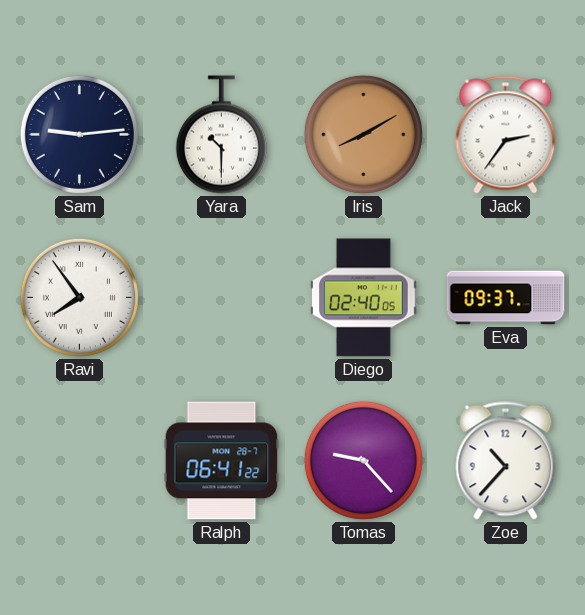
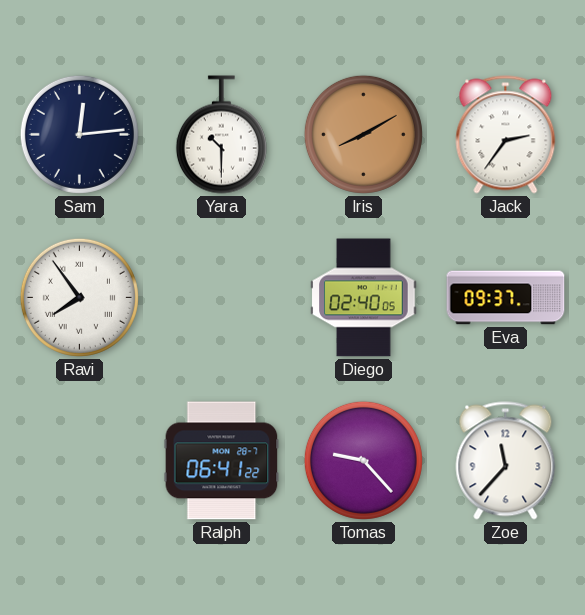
Sam: 9:14 -> 12:14
Zoe: 10:37 -> 11:37
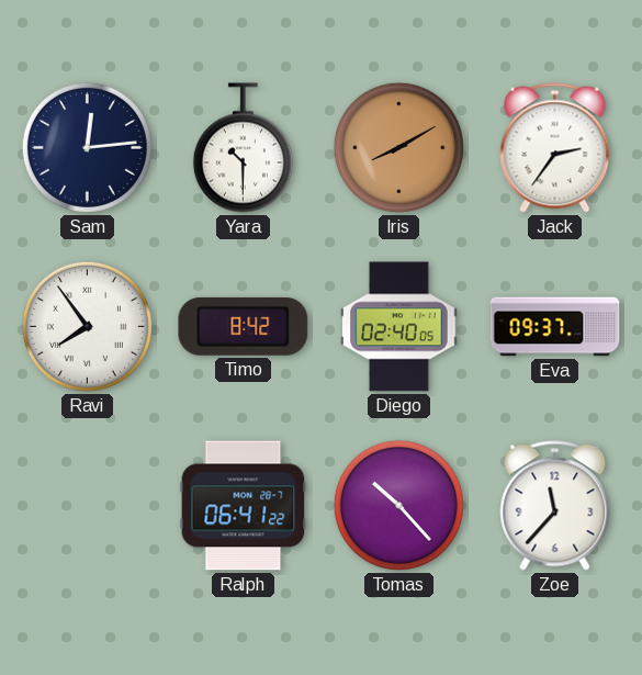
Timo: none -> 8:42
Tomas: 9:23 -> 10:23
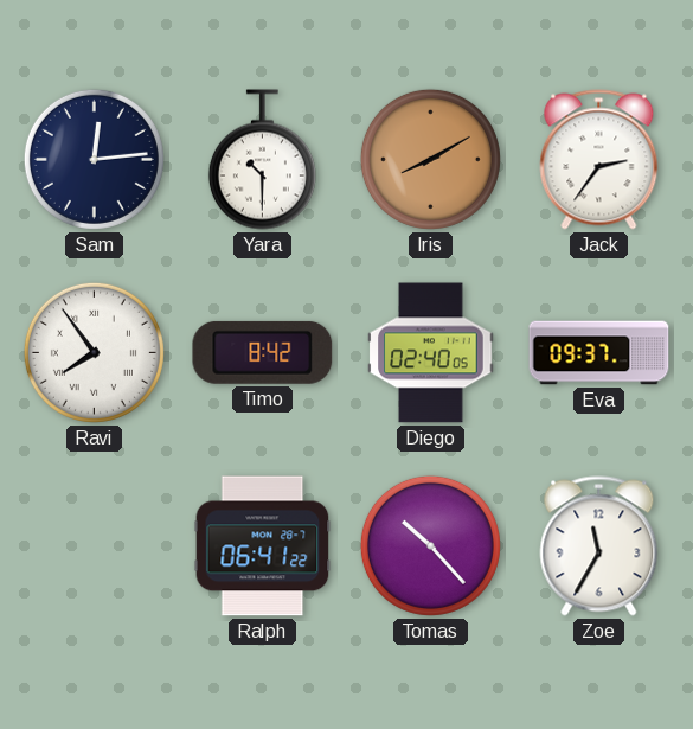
Zoe: 11:37 -> 11:35
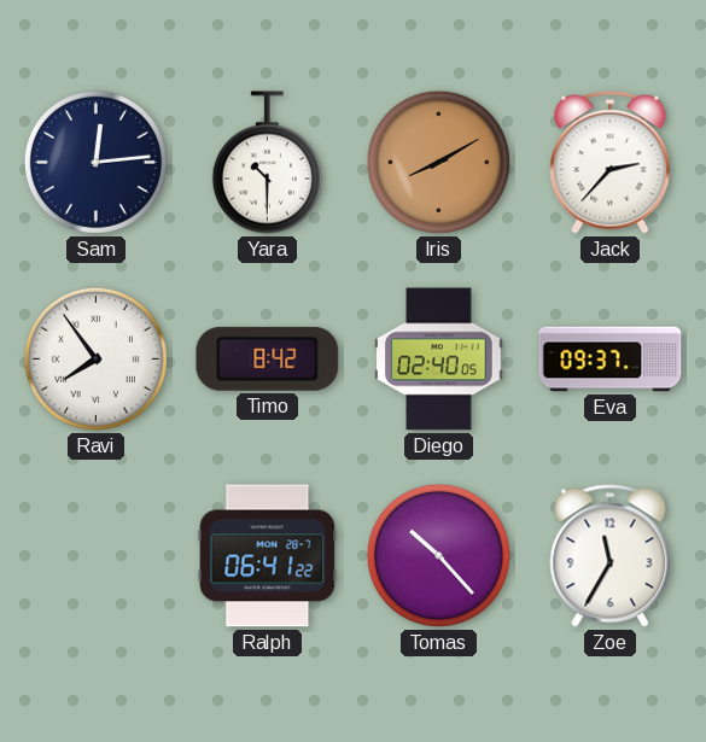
Jack: 2:36 -> 2:37
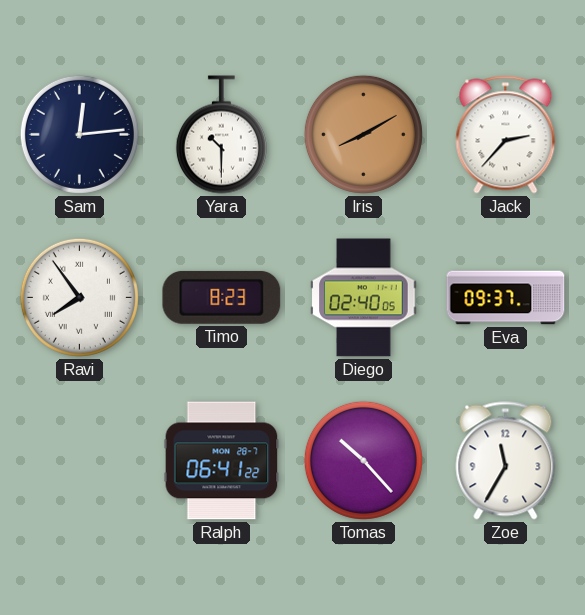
Timo: 8:42 -> 8:23
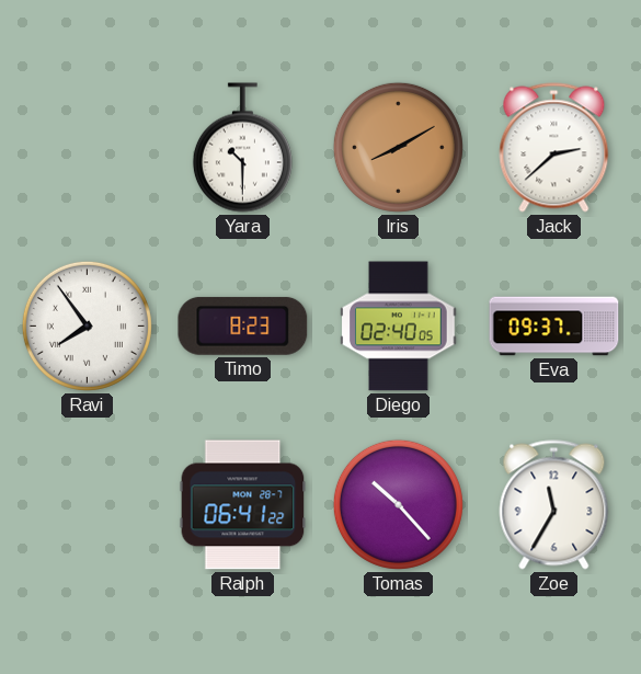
Sam: 12:14 -> none
Jack: 2:37 -> 2:38
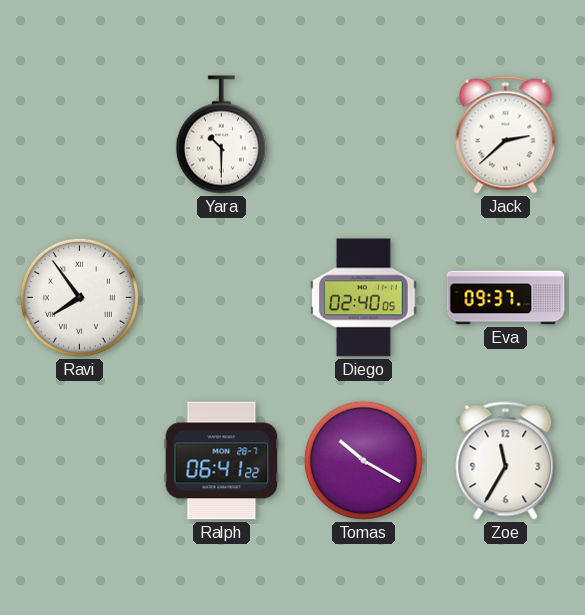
Iris: 8:10 -> none
Timo: 8:23 -> none
Tomas: 10:23 -> 10:20
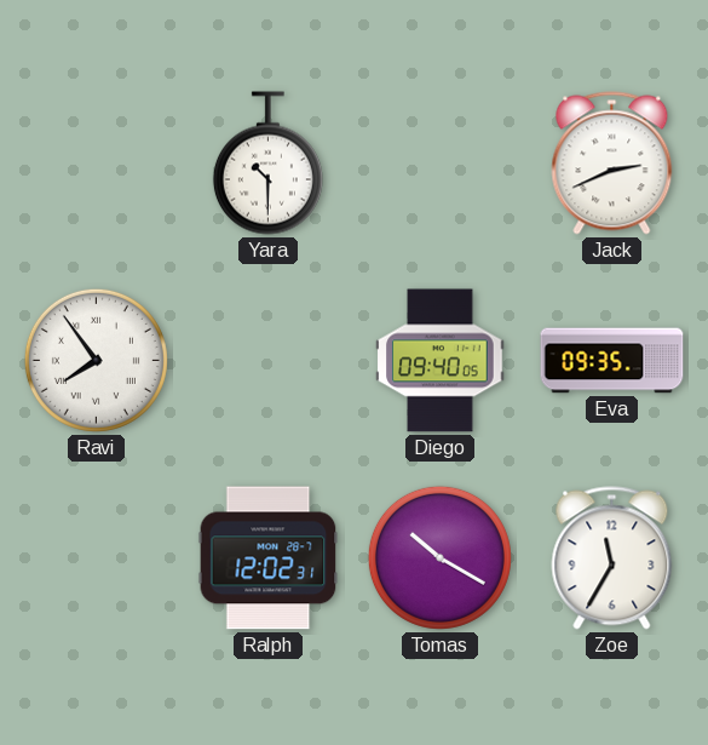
Jack: 2:38 -> 2:41
Diego: 02:40 -> 09:40
Eva: 09:37 -> 09:35
Ralph: 06:41 -> 12:02
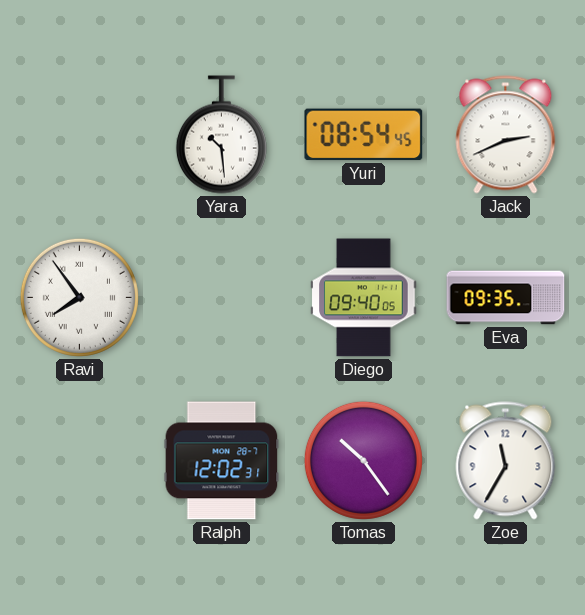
Yara: 10:30 -> 10:29
Yuri: none -> 08:54
Tomas: 10:20 -> 10:24
